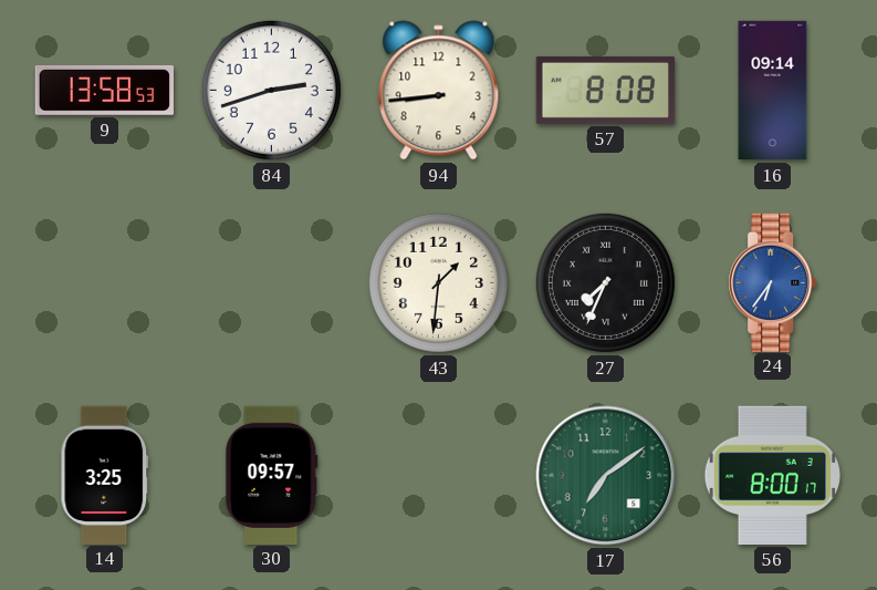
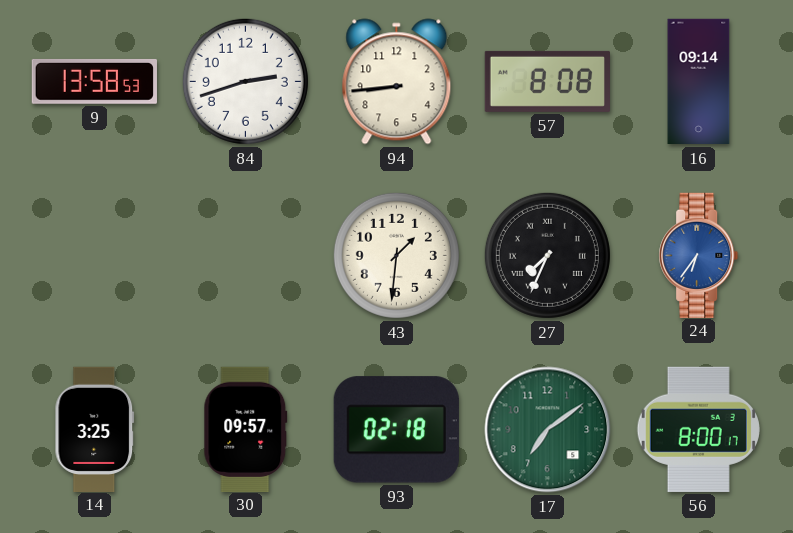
93: none -> 02:18
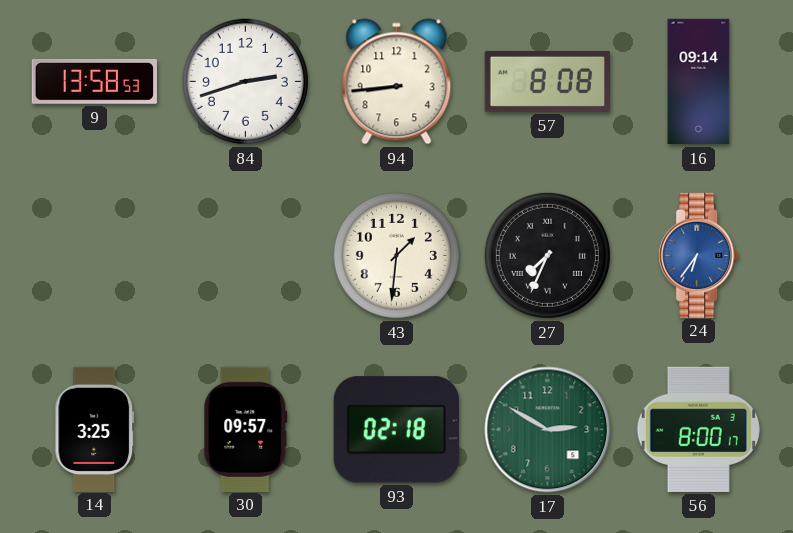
17: 7:09 -> 2:50
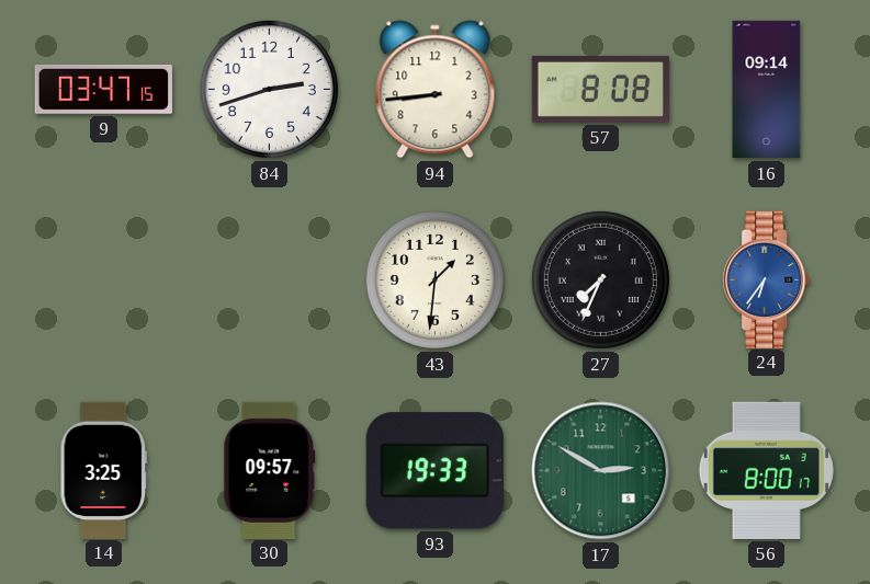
9: 13:58 -> 03:47
93: 02:18 -> 19:33
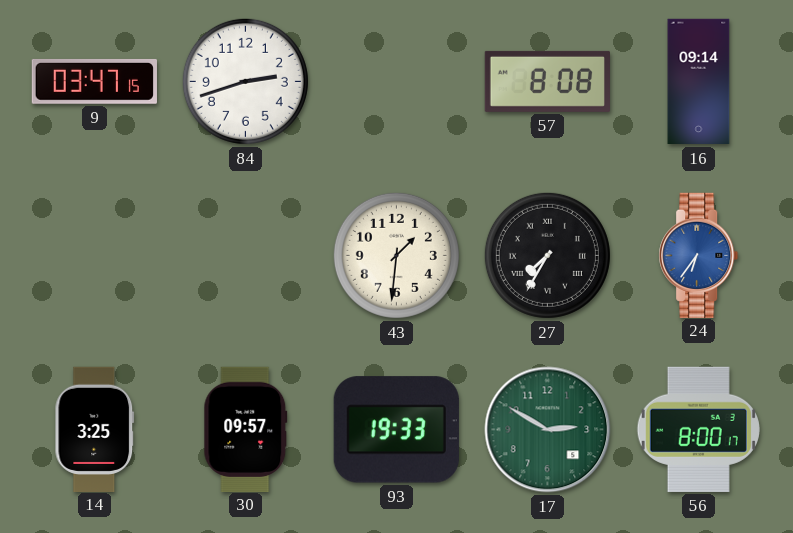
94: 8:44 -> none
27: 7:34 -> 7:35
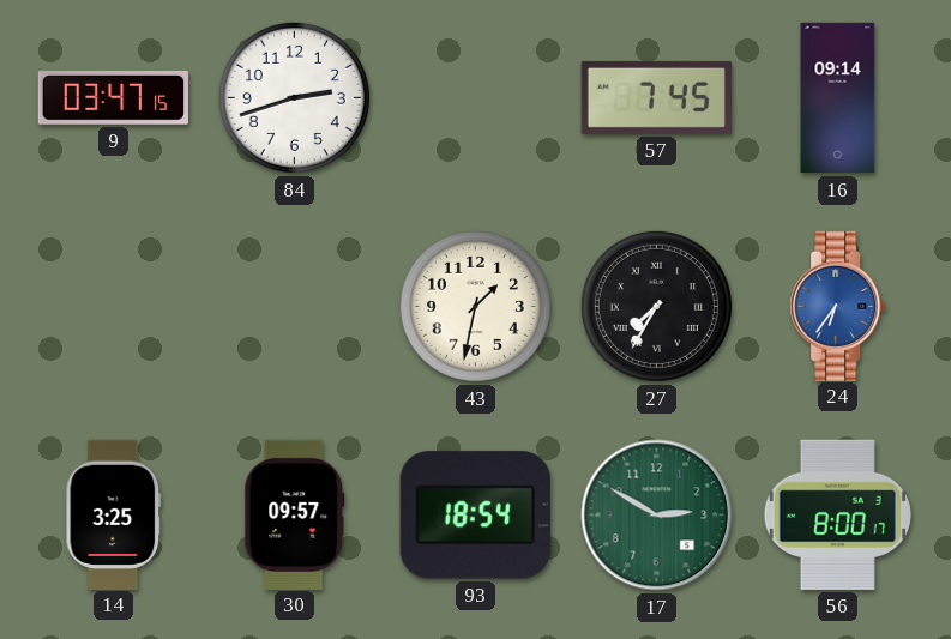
57: 8:08 -> 7:45
43: 1:31 -> 1:32
93: 19:33 -> 18:54
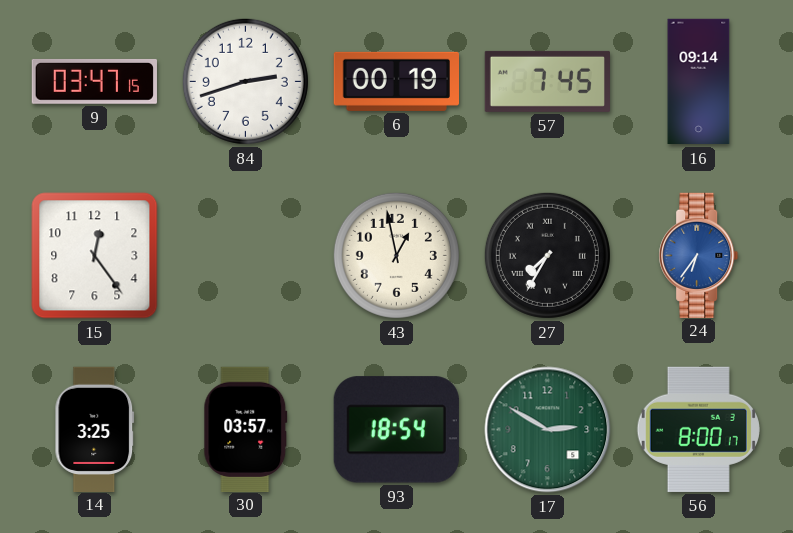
6: none -> 00:19
15: none -> 12:24
43: 1:32 -> 12:58
30: 09:57 -> 03:57
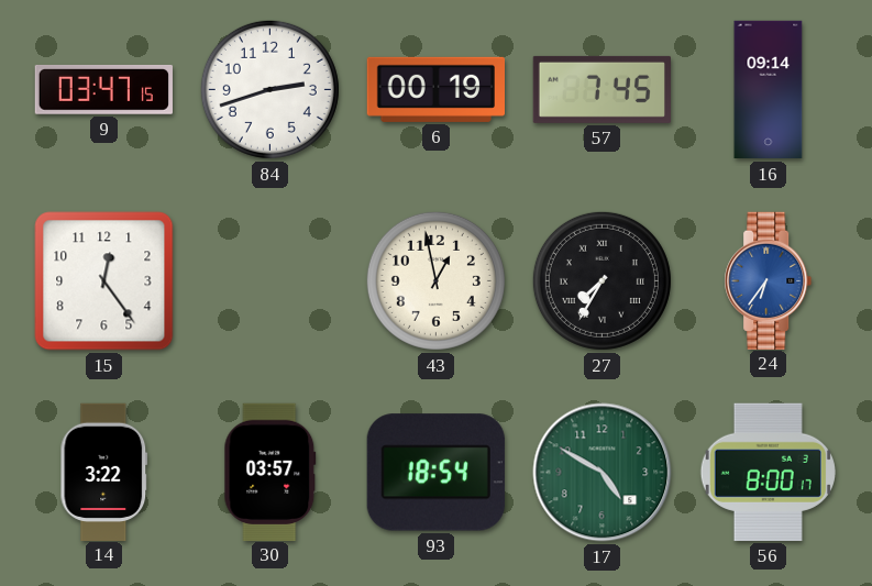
14: 3:25 -> 3:22
17: 2:50 -> 4:50
